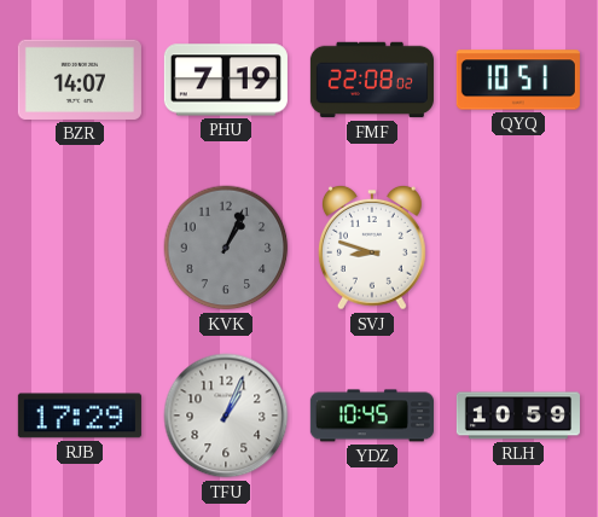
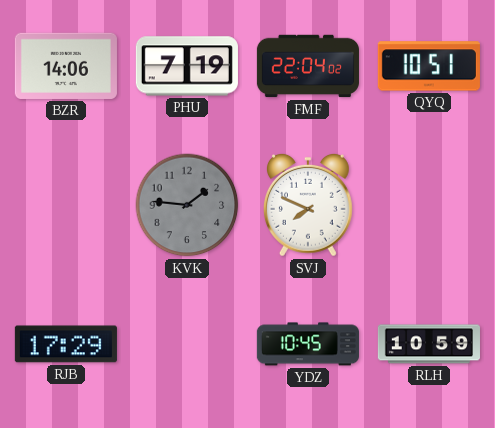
BZR: 14:07 -> 14:06
FMF: 22:08 -> 22:04
KVK: 1:04 -> 1:46
SVJ: 8:48 -> 7:49
TFU: 1:04 -> none
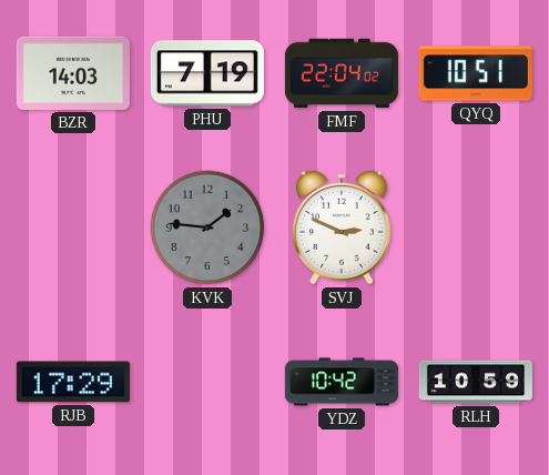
BZR: 14:06 -> 14:03
SVJ: 7:49 -> 2:49
YDZ: 10:45 -> 10:42
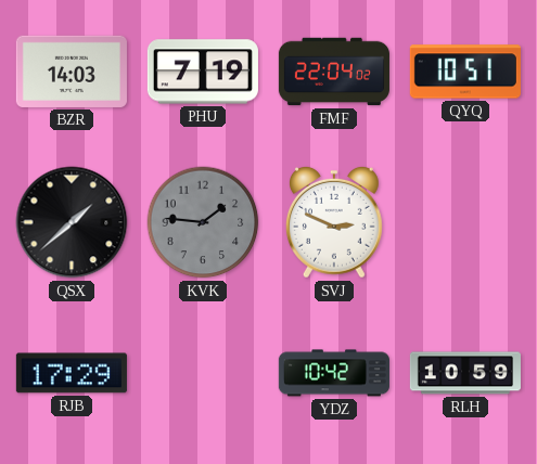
QSX: none -> 1:38
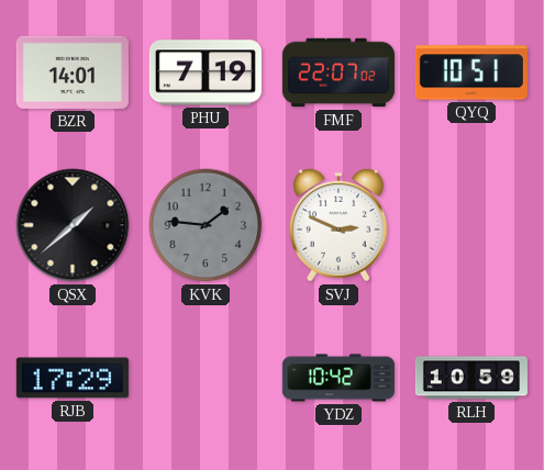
BZR: 14:03 -> 14:01
FMF: 22:04 -> 22:07
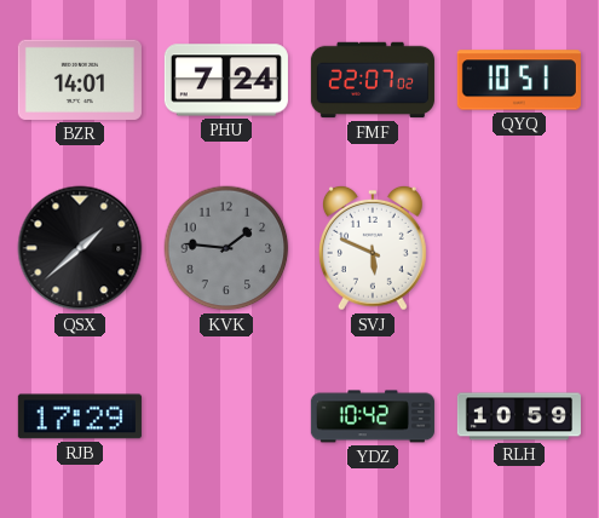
PHU: 7:19 -> 7:24
SVJ: 2:49 -> 5:49
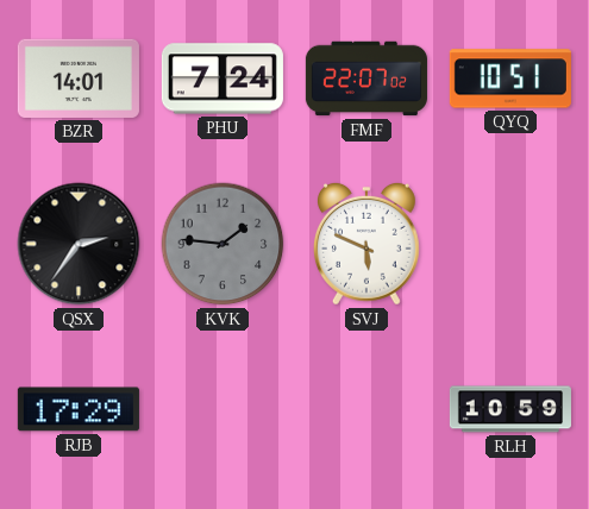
QSX: 1:38 -> 2:36
YDZ: 10:42 -> none
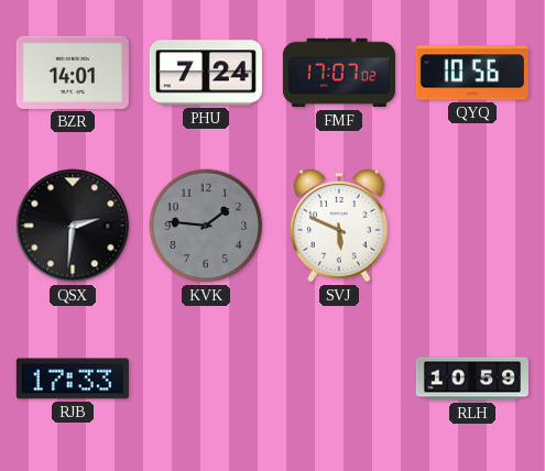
FMF: 22:07 -> 17:07
QYQ: 10:51 -> 10:56
QSX: 2:36 -> 2:31
RJB: 17:29 -> 17:33
